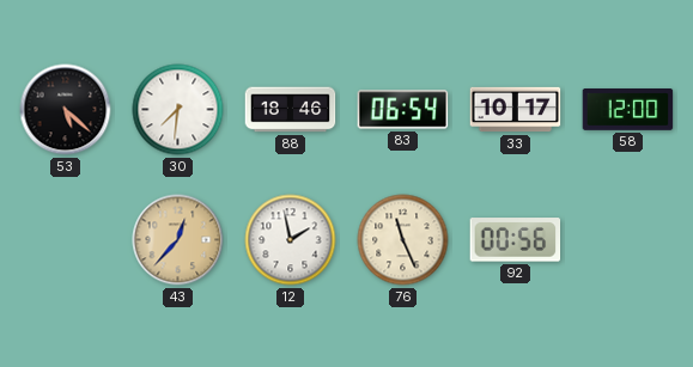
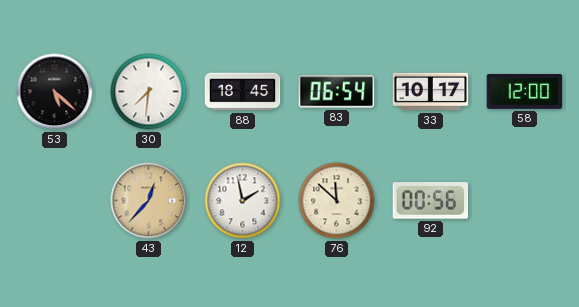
88: 18:46 -> 18:45
76: 11:26 -> 11:52
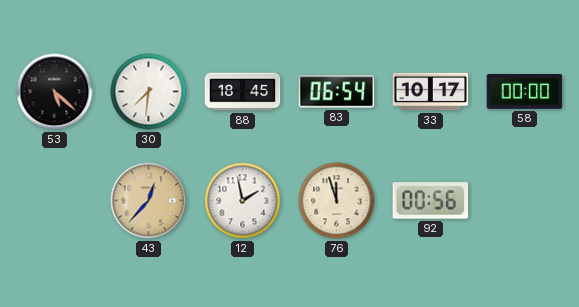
58: 12:00 -> 00:00
76: 11:52 -> 11:57
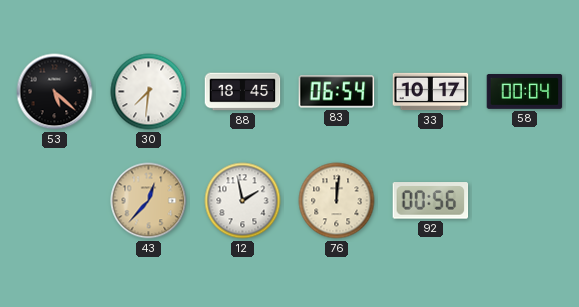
58: 00:00 -> 00:04
76: 11:57 -> 12:01
